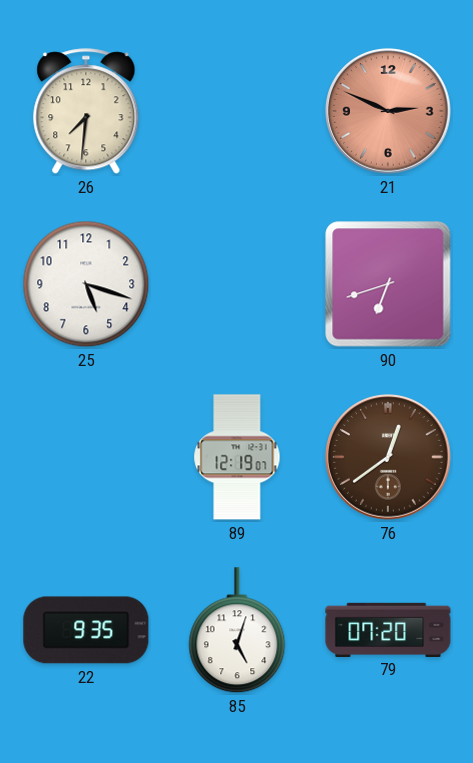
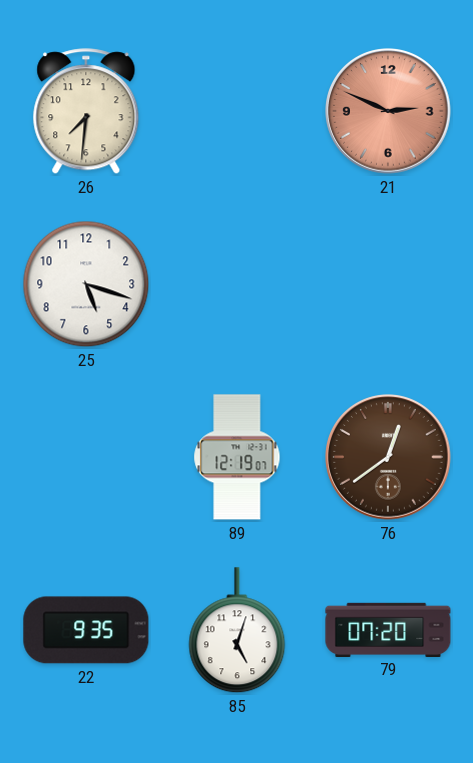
90: 6:42 -> none
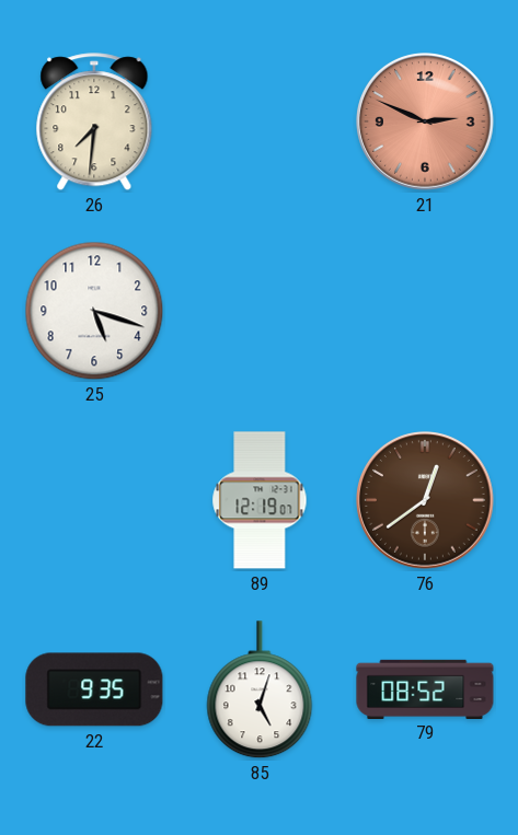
79: 07:20 -> 08:52
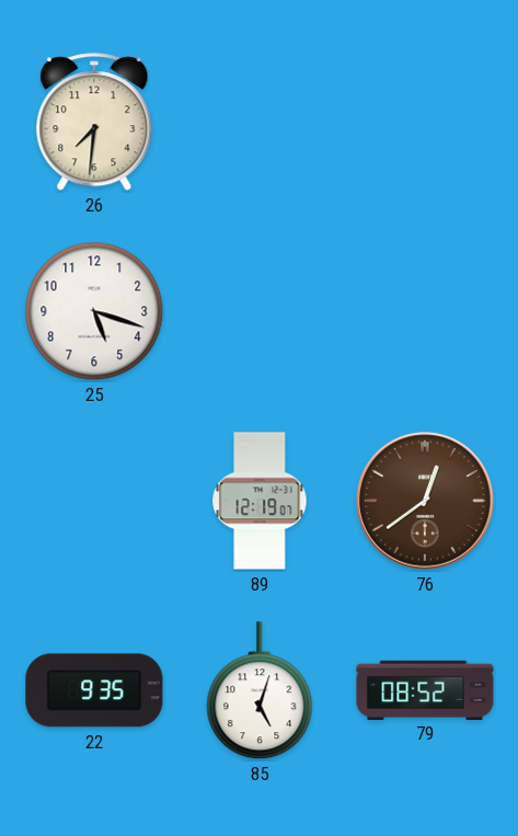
21: 2:49 -> none
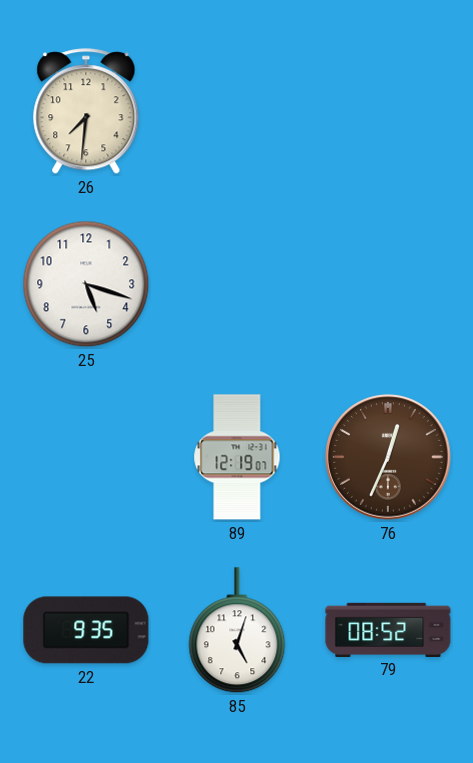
76: 12:39 -> 12:34
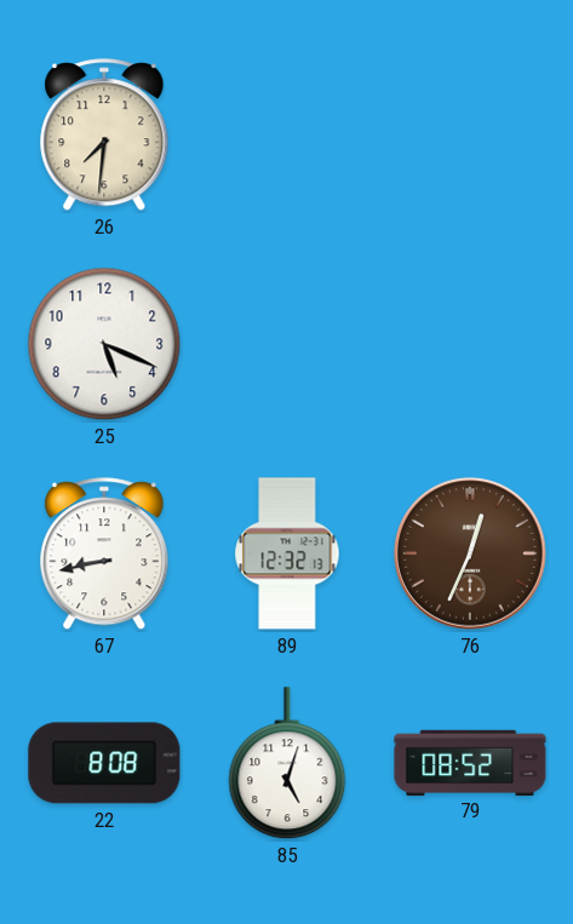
25: 5:18 -> 5:19
67: none -> 8:43
89: 12:19 -> 12:32
22: 9:35 -> 8:08
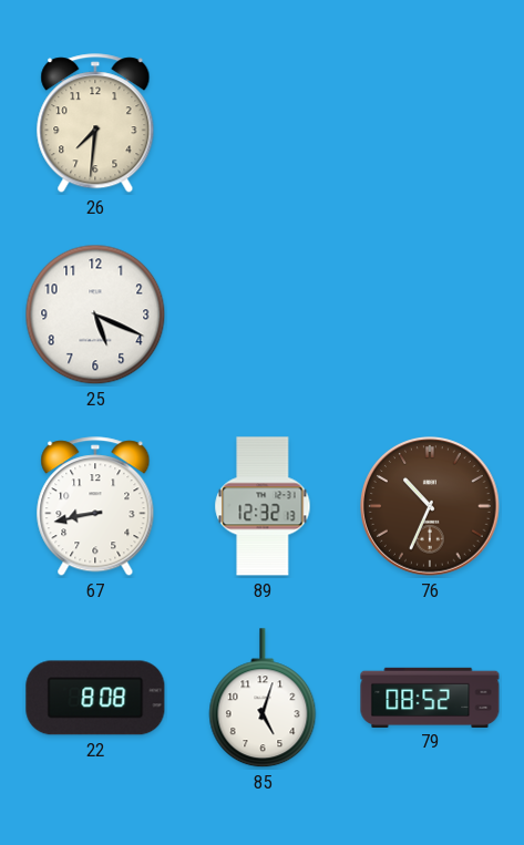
76: 12:34 -> 10:34
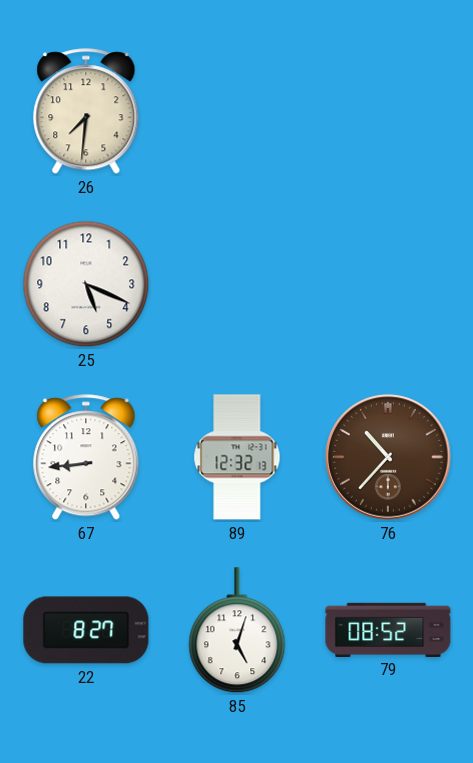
67: 8:43 -> 8:44
76: 10:34 -> 10:37
22: 8:08 -> 8:27
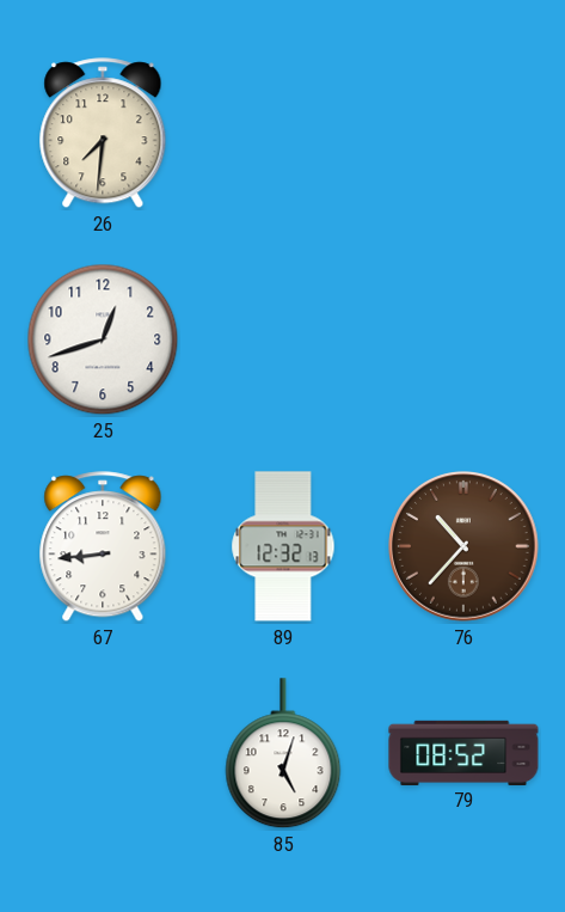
25: 5:19 -> 12:42
22: 8:27 -> none
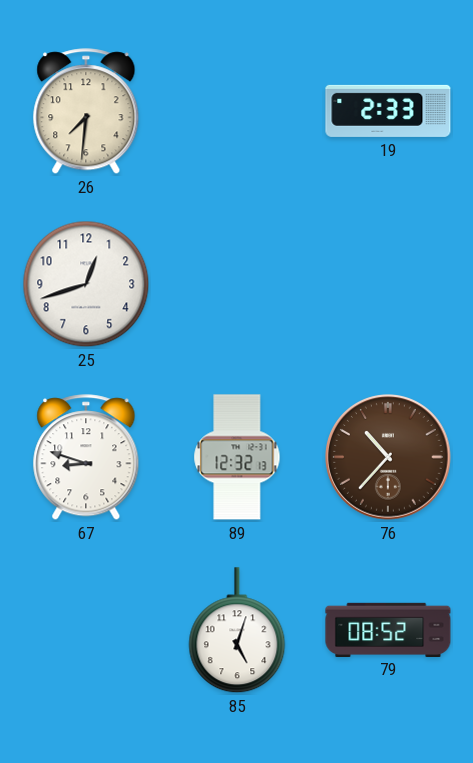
19: none -> 2:33
67: 8:44 -> 8:48
